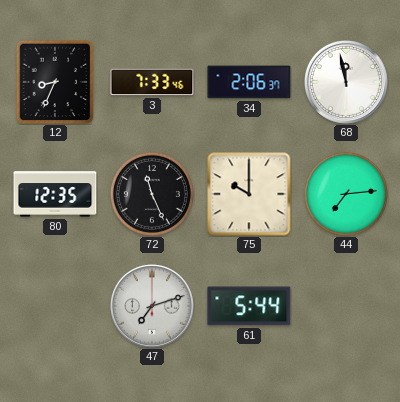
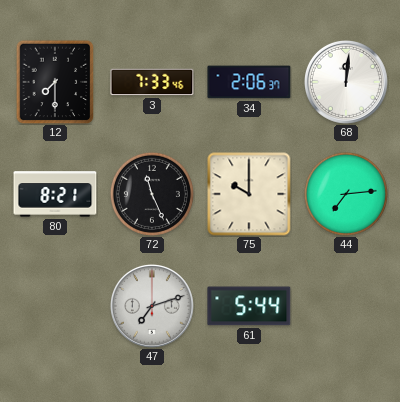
12: 8:34 -> 7:30
68: 11:58 -> 12:01
80: 12:35 -> 8:21
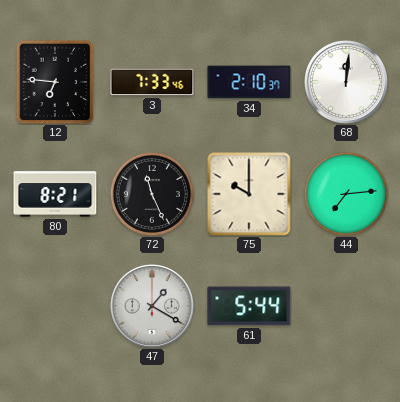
12: 7:30 -> 6:46
34: 2:06 -> 2:10
47: 7:12 -> 1:20
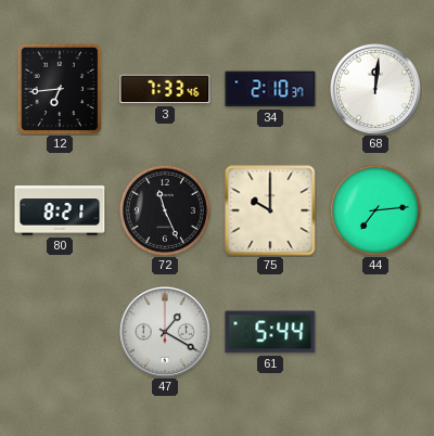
12: 6:46 -> 6:44
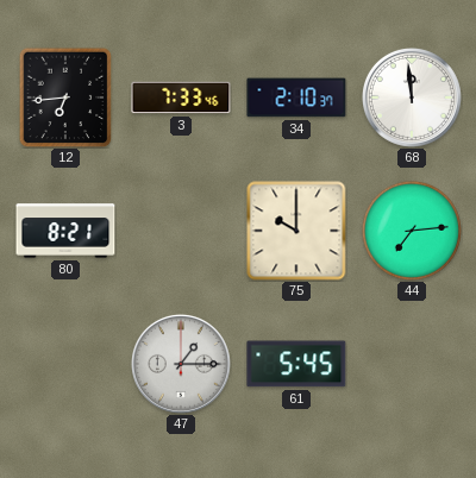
68: 12:01 -> 11:59
72: 11:26 -> none
47: 1:20 -> 1:15
61: 5:44 -> 5:45
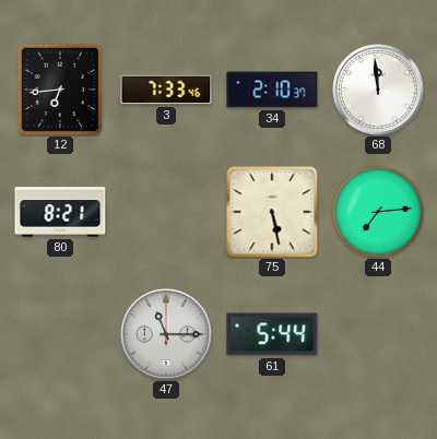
75: 10:00 -> 5:28
47: 1:15 -> 11:15
61: 5:45 -> 5:44
